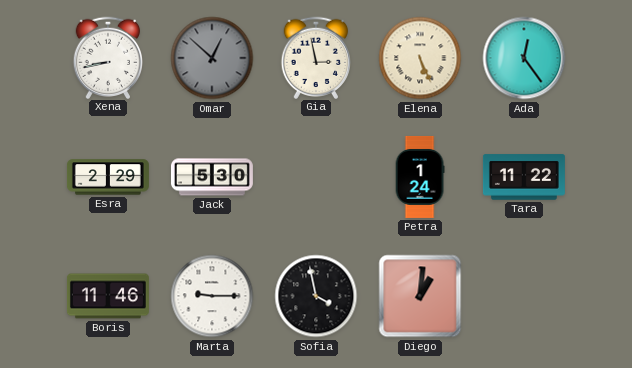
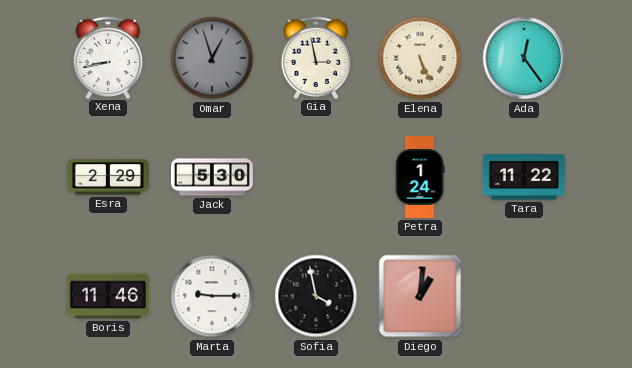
Omar: 12:52 -> 12:57
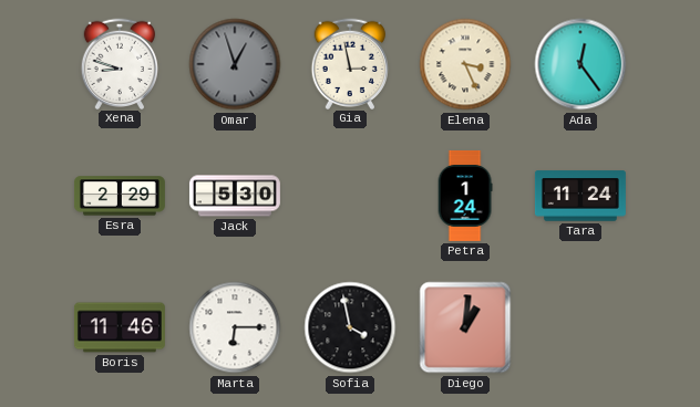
Xena: 8:43 -> 8:48
Elena: 5:26 -> 3:26
Tara: 11:22 -> 11:24
Marta: 9:15 -> 6:15
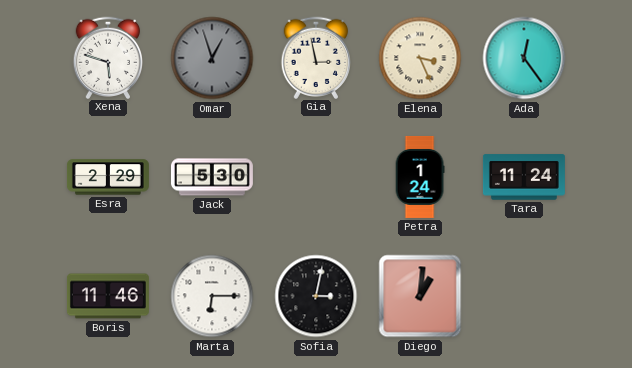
Xena: 8:48 -> 5:48
Sofia: 3:58 -> 3:02
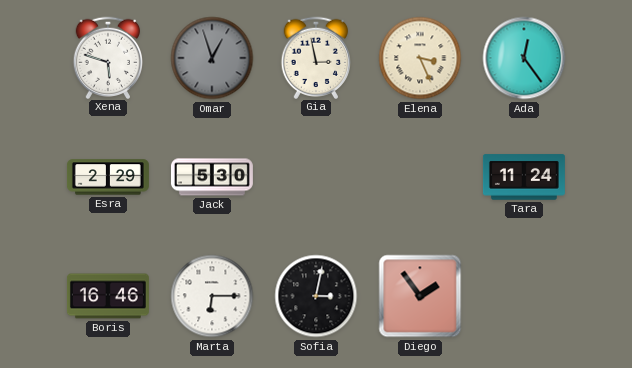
Petra: 1:24 -> none
Boris: 11:46 -> 16:46
Diego: 1:01 -> 1:54
